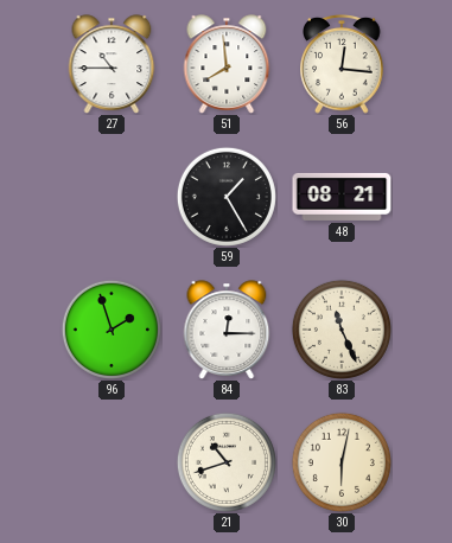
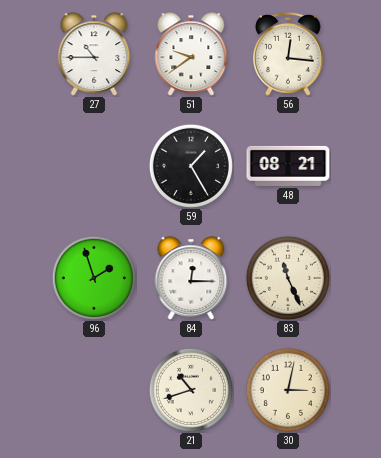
51: 7:59 -> 9:39
30: 6:02 -> 3:02
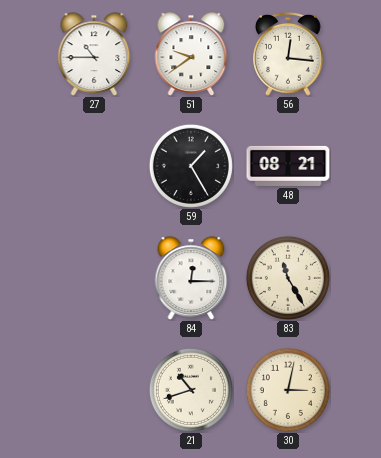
96: 1:57 -> none
83: 11:26 -> 11:25
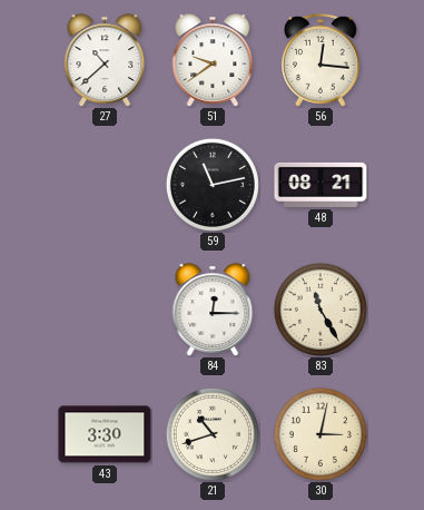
27: 10:45 -> 10:38
59: 1:25 -> 11:13
43: none -> 3:30
